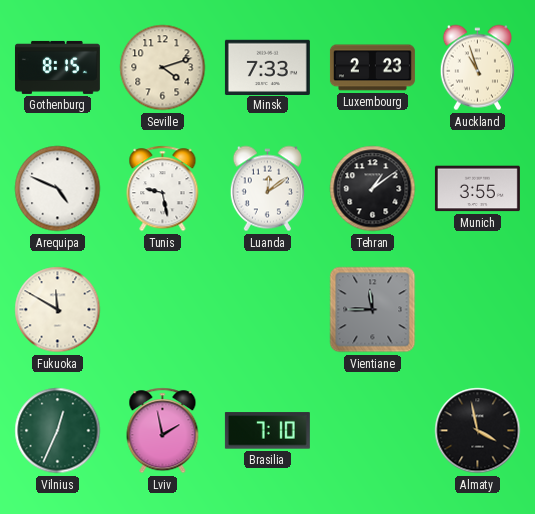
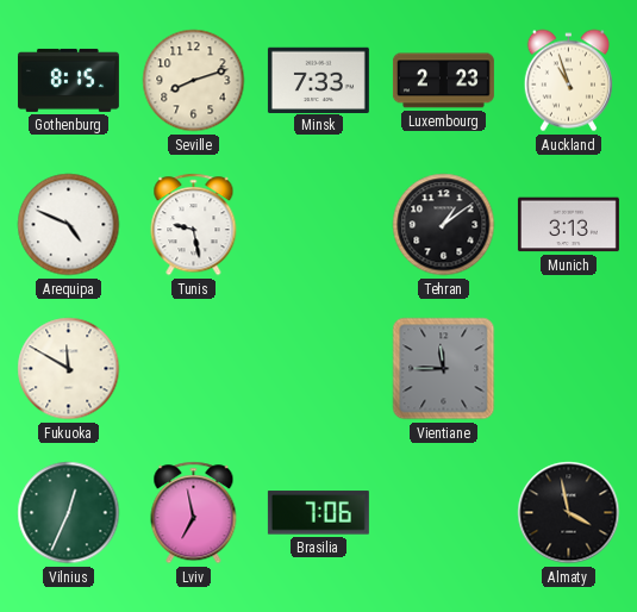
Seville: 4:12 -> 8:12
Luanda: 12:09 -> none
Munich: 3:55 -> 3:13
Lviv: 1:58 -> 6:58
Brasilia: 7:10 -> 7:06
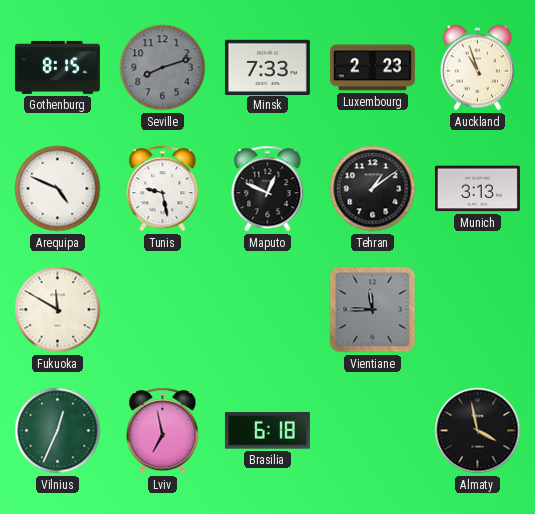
Seville dial: cream -> grey
Maputo: none -> 12:49
Brasilia: 7:06 -> 6:18
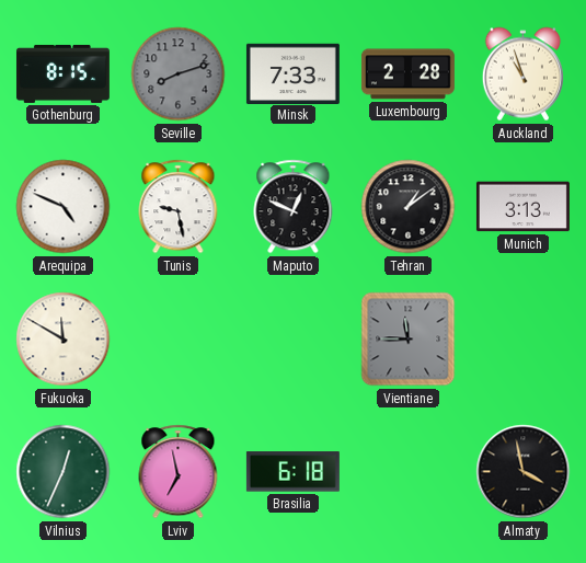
Luxembourg: 2:23 -> 2:28
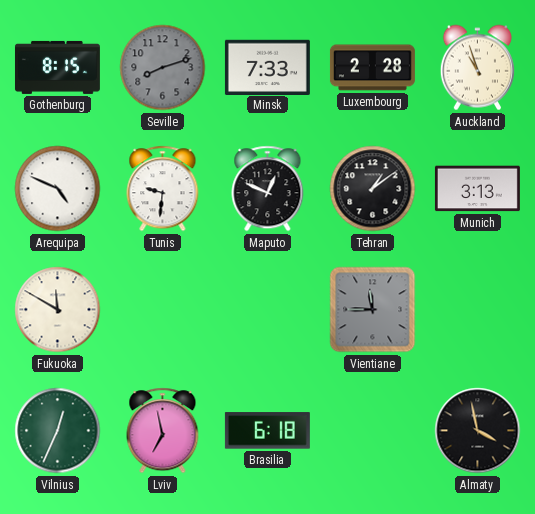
Tunis: 9:28 -> 9:31
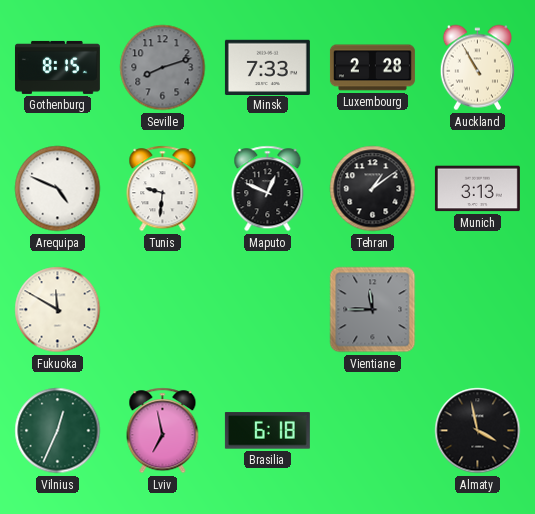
Auckland: 10:57 -> 10:55
